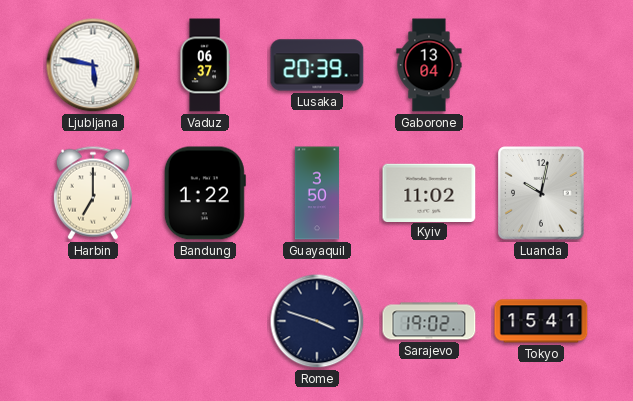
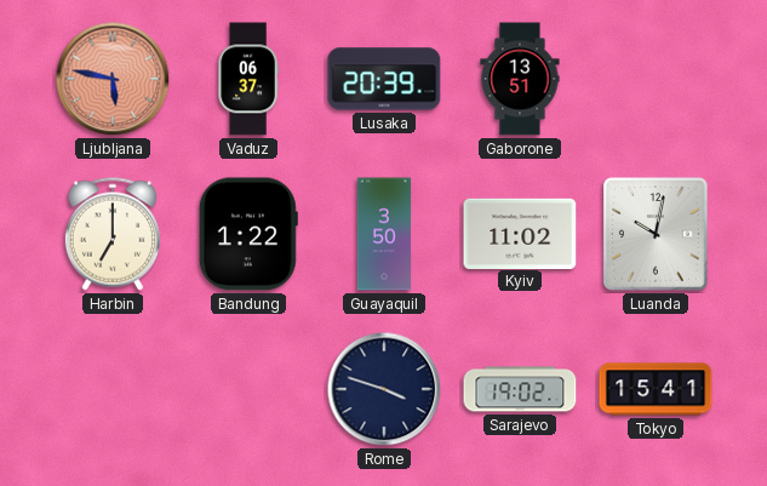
Ljubljana dial: white -> salmon
Gaborone: 13:04 -> 13:51
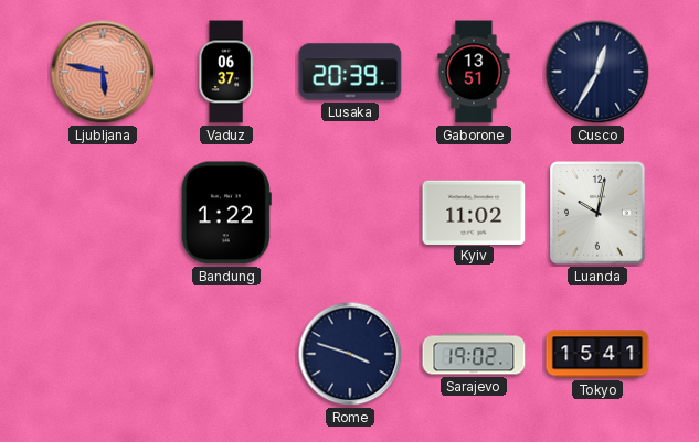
Cusco: none -> 12:35
Harbin: 7:00 -> none
Guayaquil: 3:50 -> none
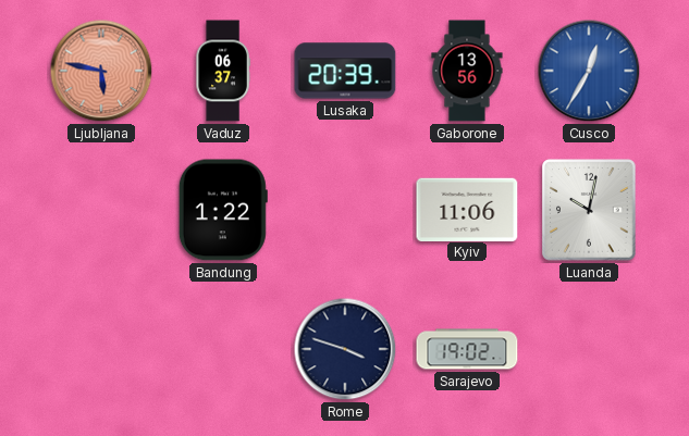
Gaborone: 13:51 -> 13:56
Cusco dial: navy -> blue
Kyiv: 11:02 -> 11:06
Tokyo: 15:41 -> none
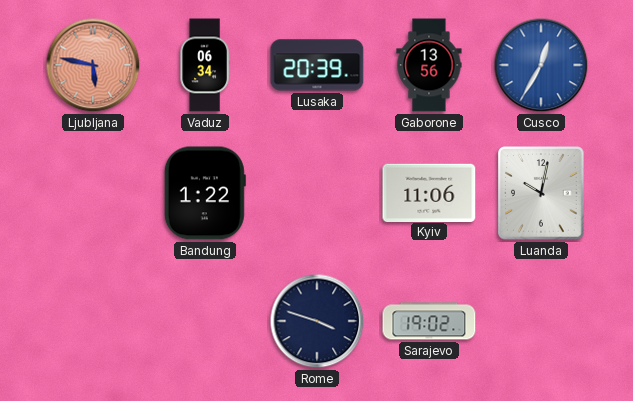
Vaduz: 06:37 -> 06:34
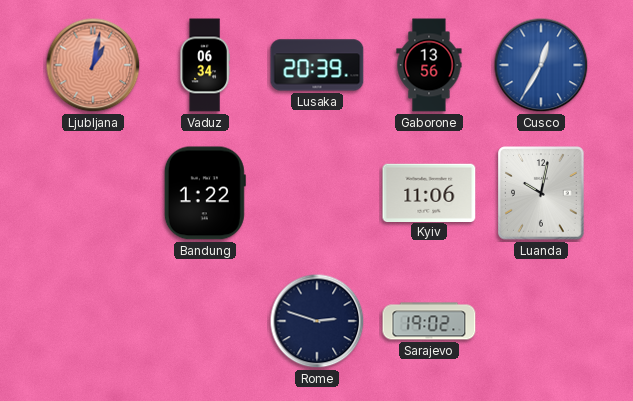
Ljubljana: 5:47 -> 1:02
Rome: 3:48 -> 2:48
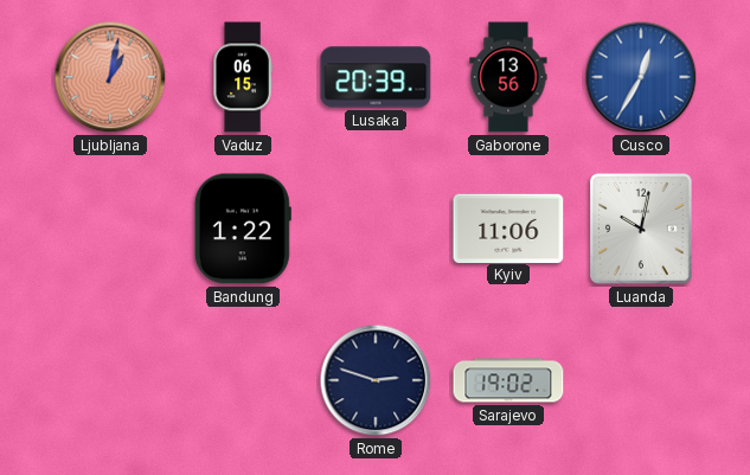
Vaduz: 06:34 -> 06:15
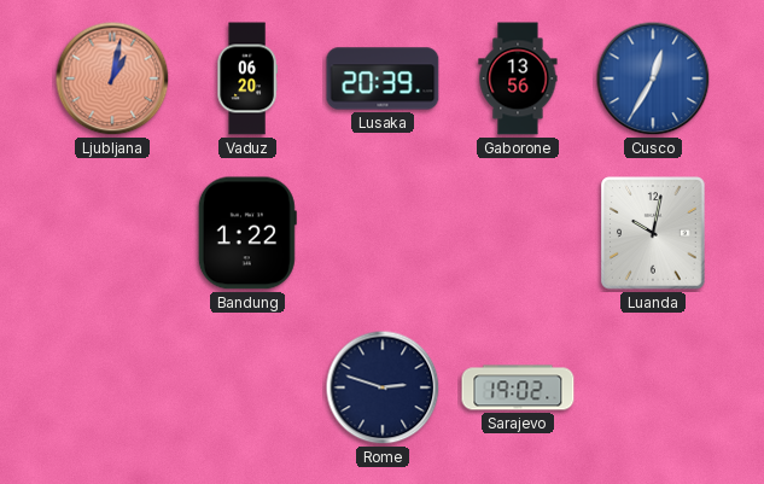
Vaduz: 06:15 -> 06:20
Kyiv: 11:06 -> none
